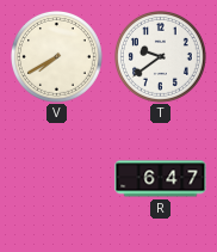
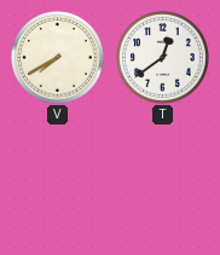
T: 9:39 -> 12:39
R: 6:47 -> none
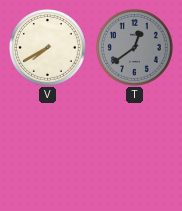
T dial: white -> grey
